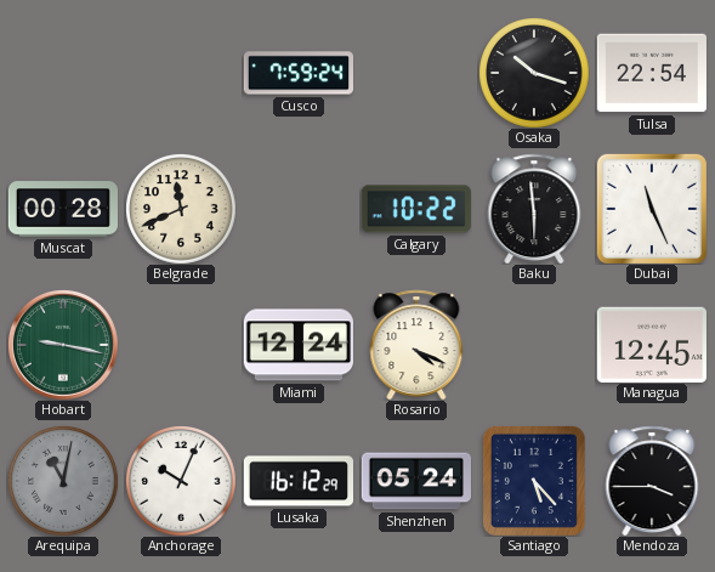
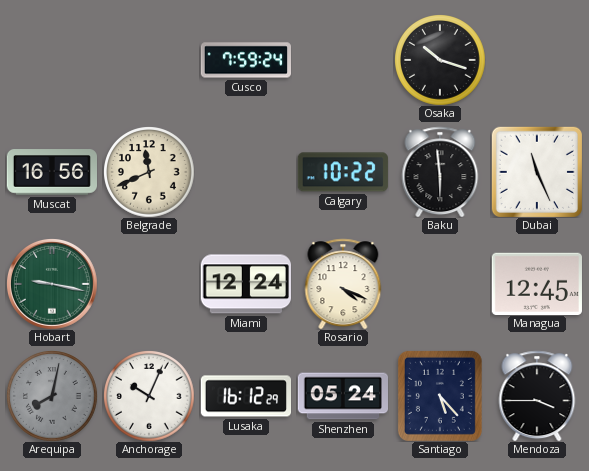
Tulsa: 22:54 -> none
Muscat: 00:28 -> 16:56
Arequipa: 11:02 -> 8:02
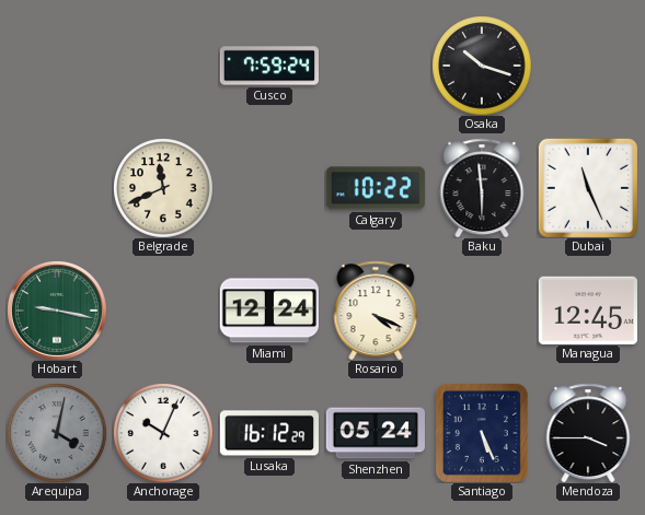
Muscat: 16:56 -> none
Arequipa: 8:02 -> 4:02
Santiago: 5:23 -> 5:26
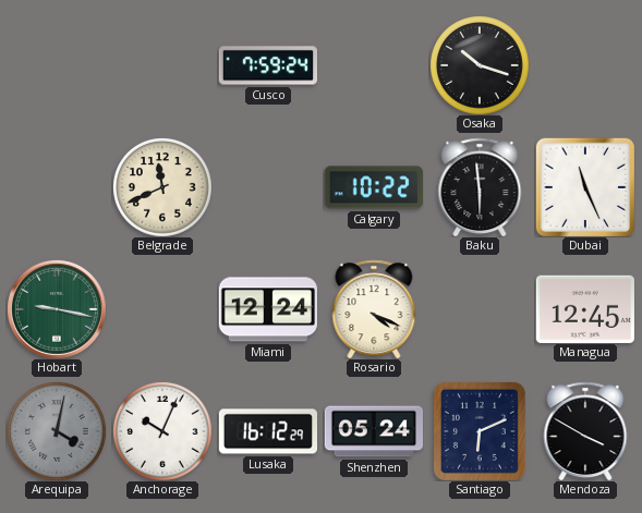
Santiago: 5:26 -> 6:11
Mendoza: 3:45 -> 3:50
